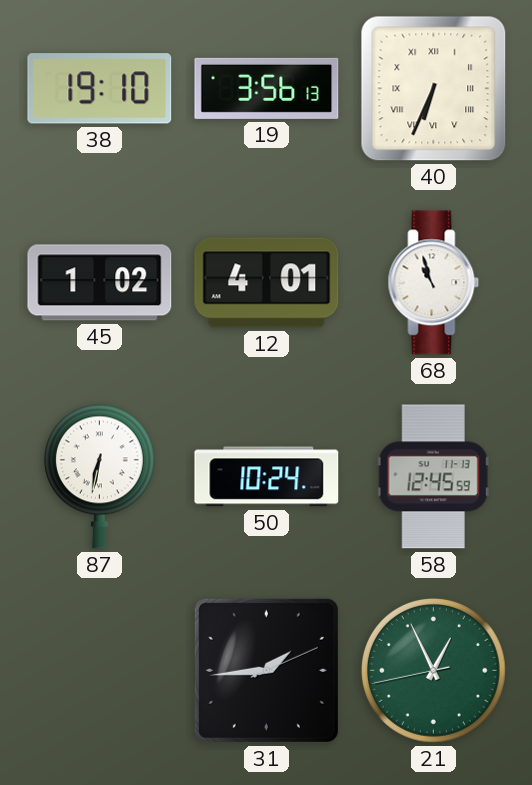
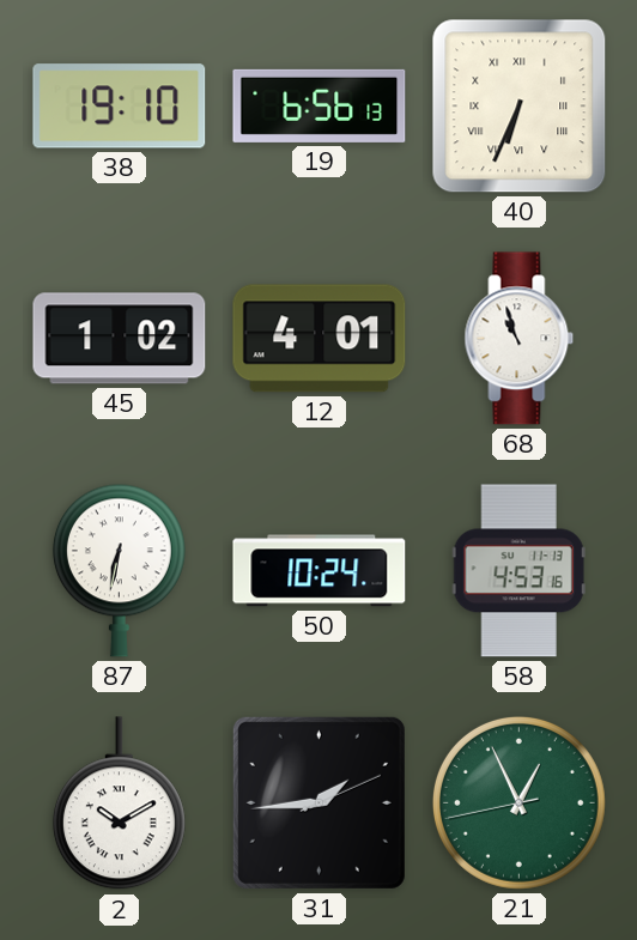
19: 3:56 -> 6:56
58: 12:45 -> 4:53
2: none -> 10:10
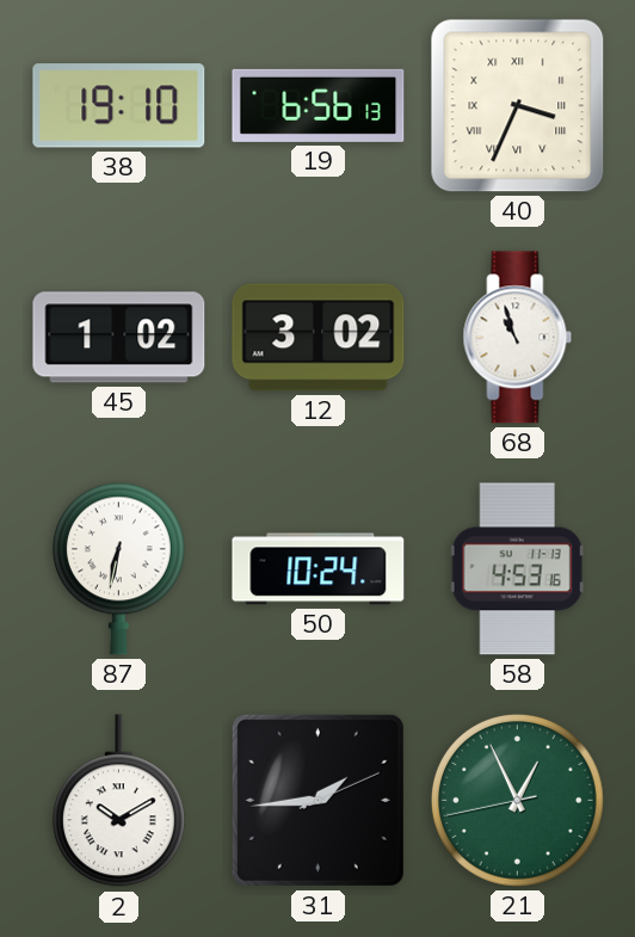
40: 6:34 -> 3:34
12: 4:01 -> 3:02
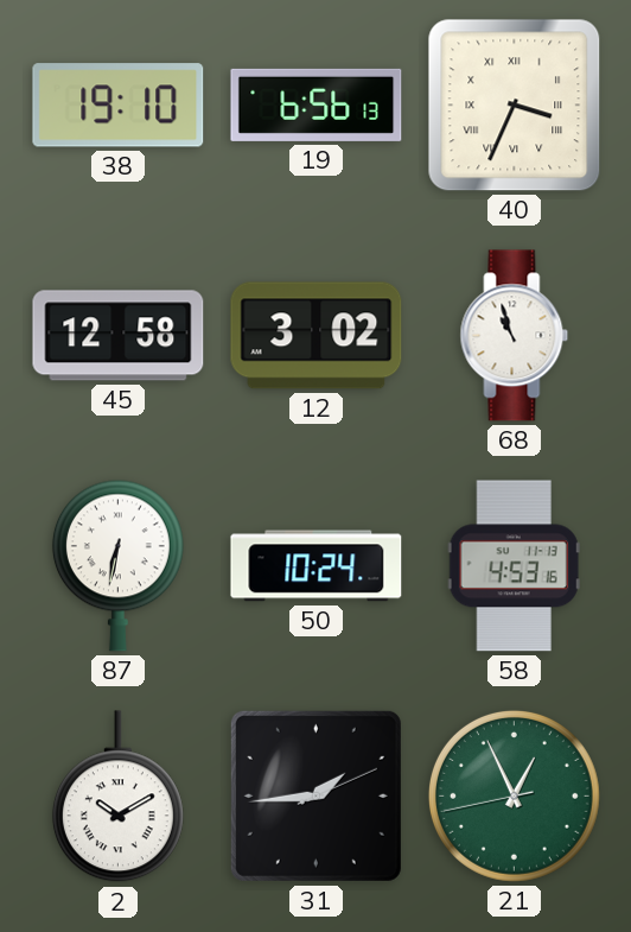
45: 1:02 -> 12:58
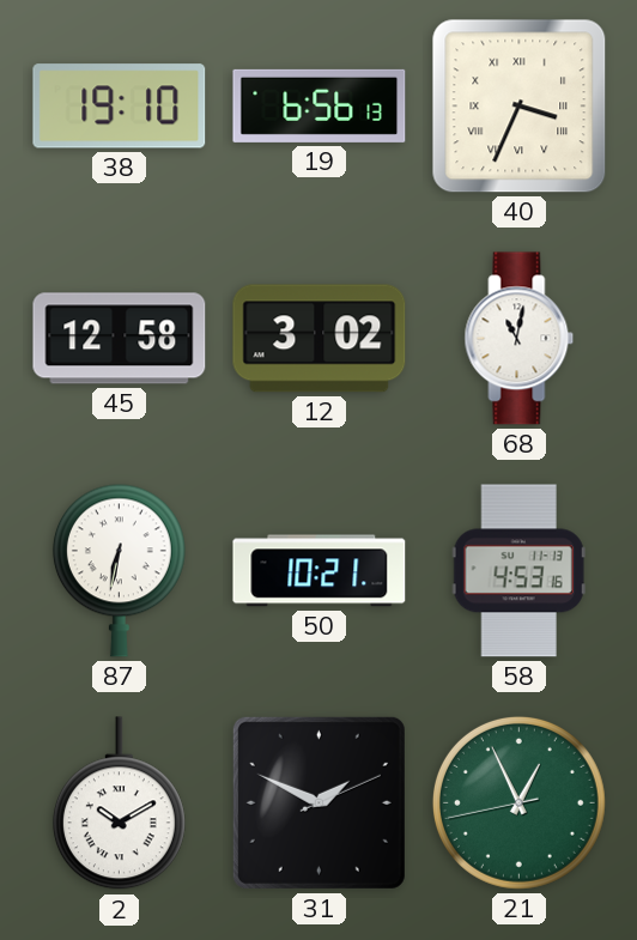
68: 10:57 -> 11:02
50: 10:24 -> 10:21
31: 1:44 -> 1:49
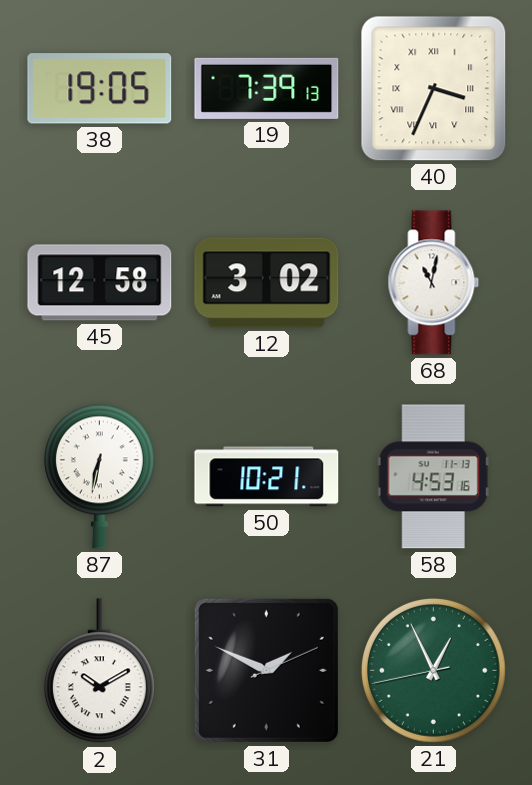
38: 19:10 -> 19:05
19: 6:56 -> 7:39
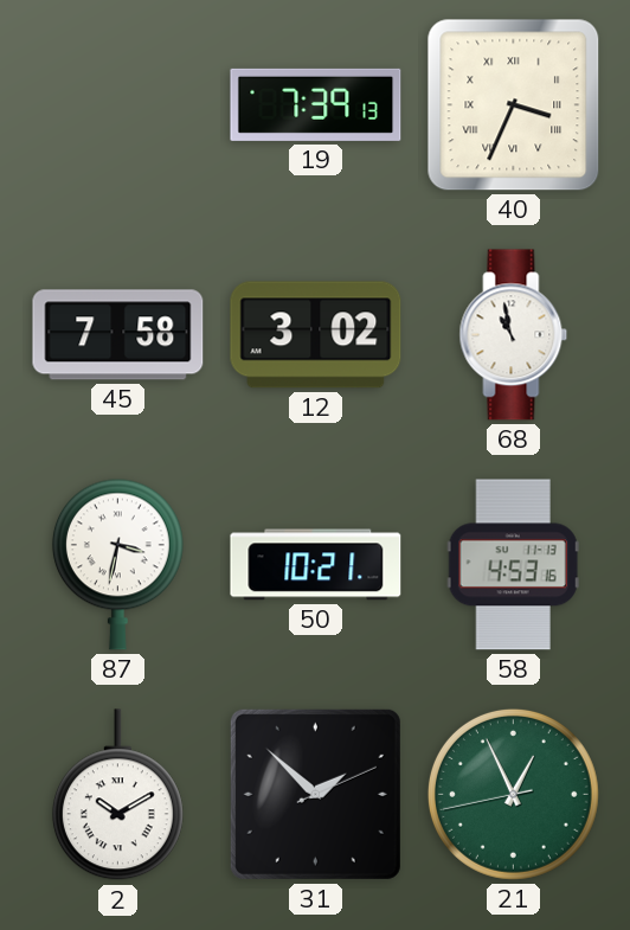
38: 19:05 -> none
45: 12:58 -> 7:58
68: 11:02 -> 10:58
87: 6:32 -> 3:32
31: 1:49 -> 1:52
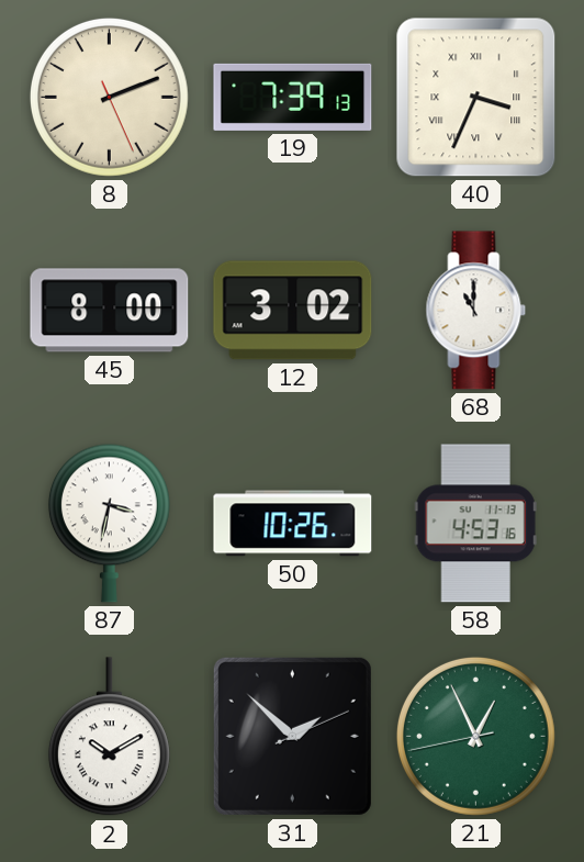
8: none -> 2:11
45: 7:58 -> 8:00
68: 10:58 -> 11:00
50: 10:21 -> 10:26
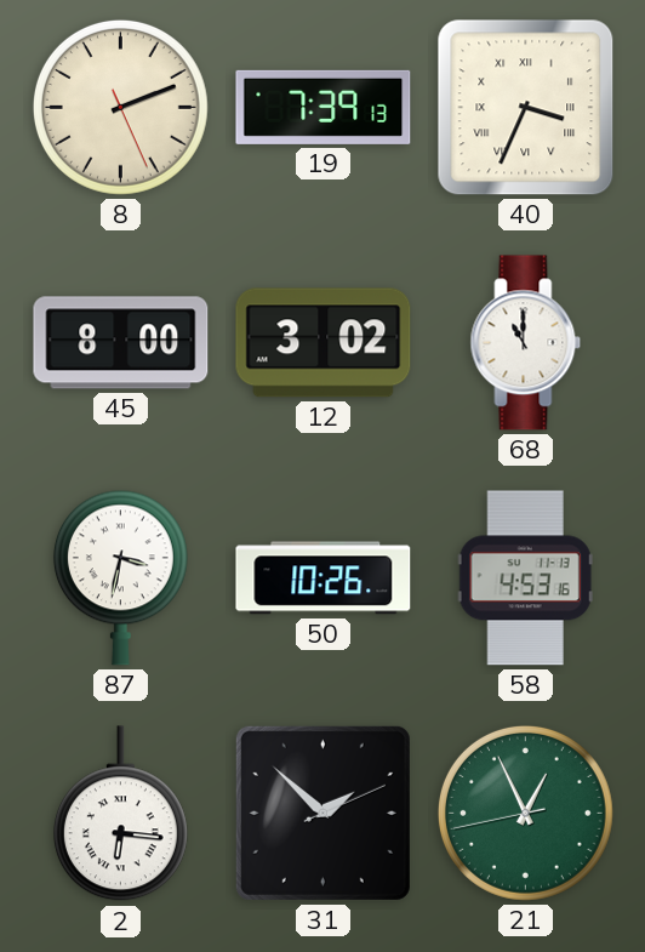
2: 10:10 -> 6:16
